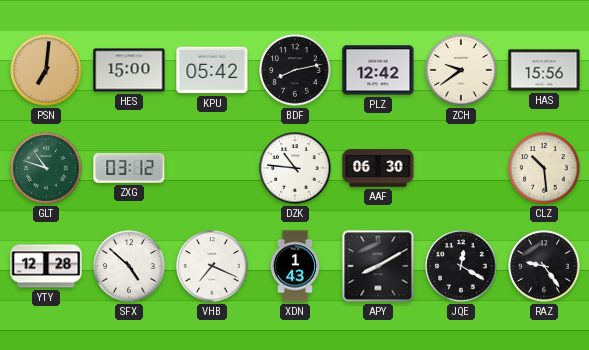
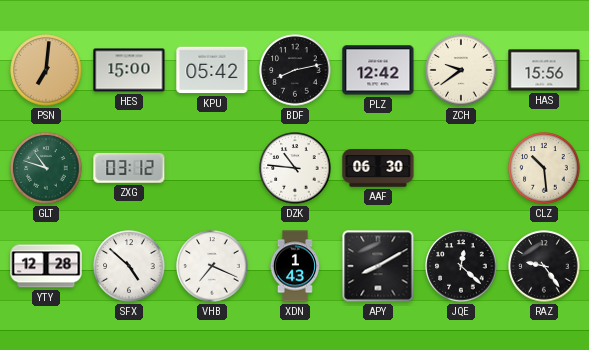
JQE: 12:20 -> 12:22
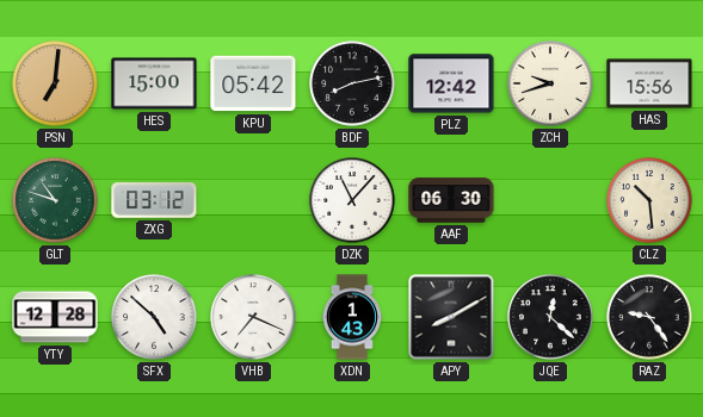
ZCH: 9:39 -> 9:42
DZK: 10:46 -> 11:07
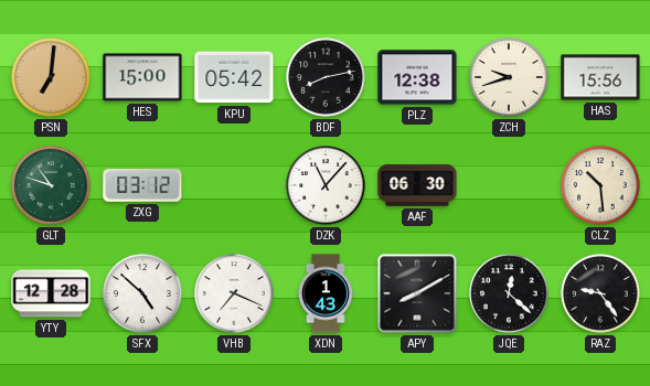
PLZ: 12:42 -> 12:38
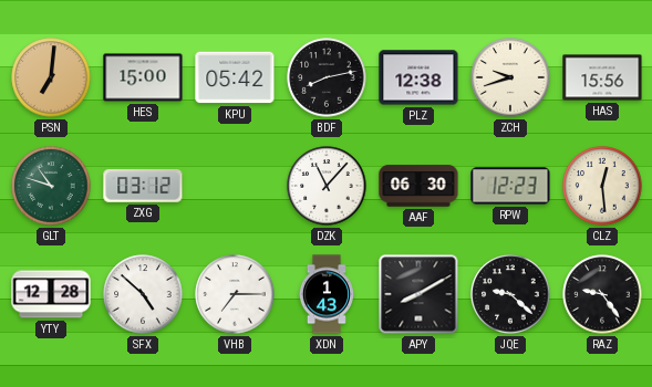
RPW: none -> 12:23
CLZ: 10:29 -> 12:29
VHB: 7:19 -> 7:15
JQE: 12:22 -> 9:22
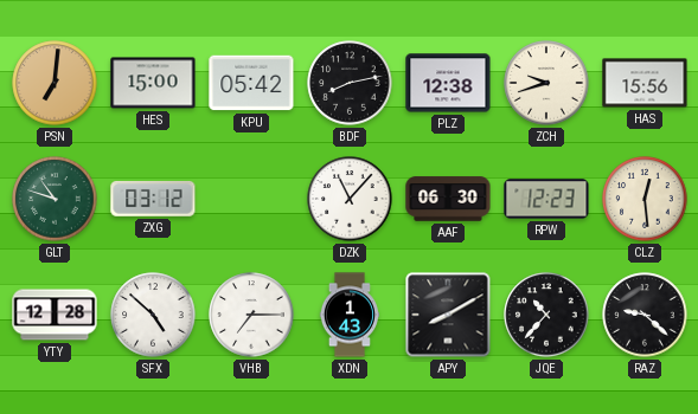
JQE: 9:22 -> 10:37
RAZ: 9:24 -> 9:22
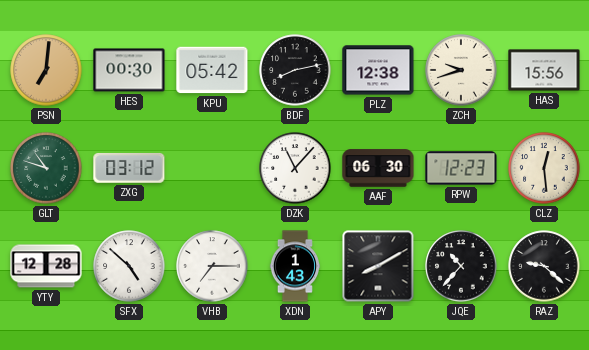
HES: 15:00 -> 00:30
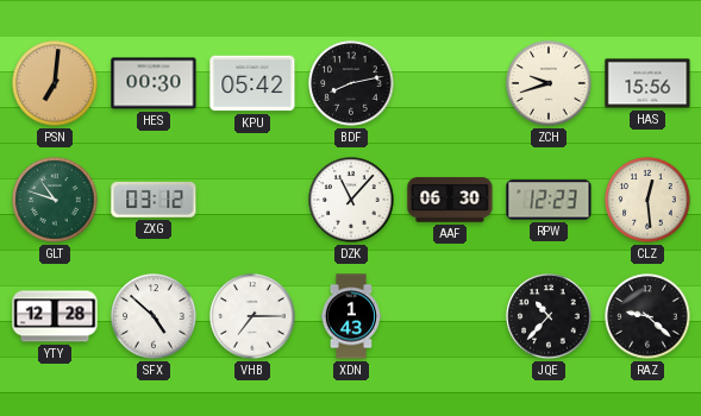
PLZ: 12:38 -> none
APY: 8:10 -> none
